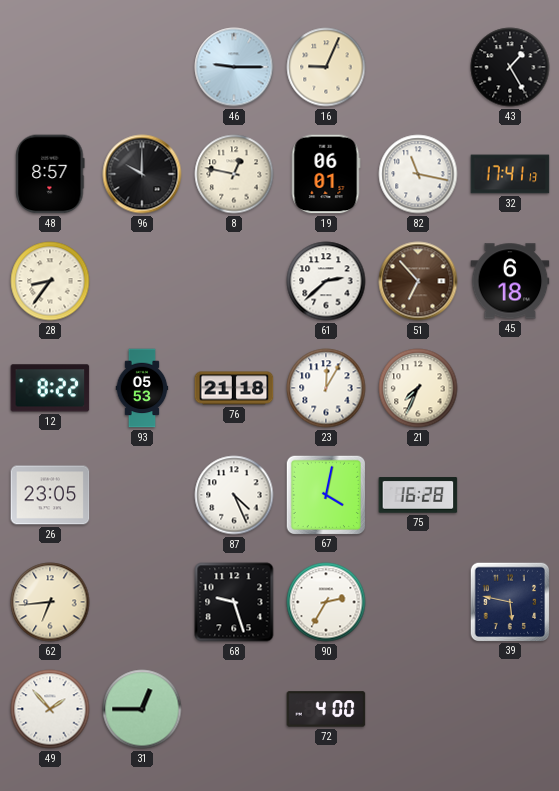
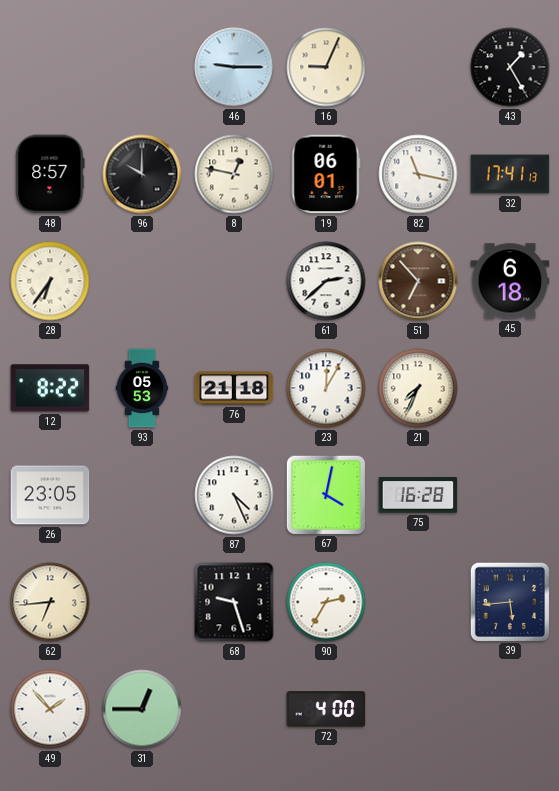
28: 8:36 -> 6:36
39: 5:47 -> 5:44
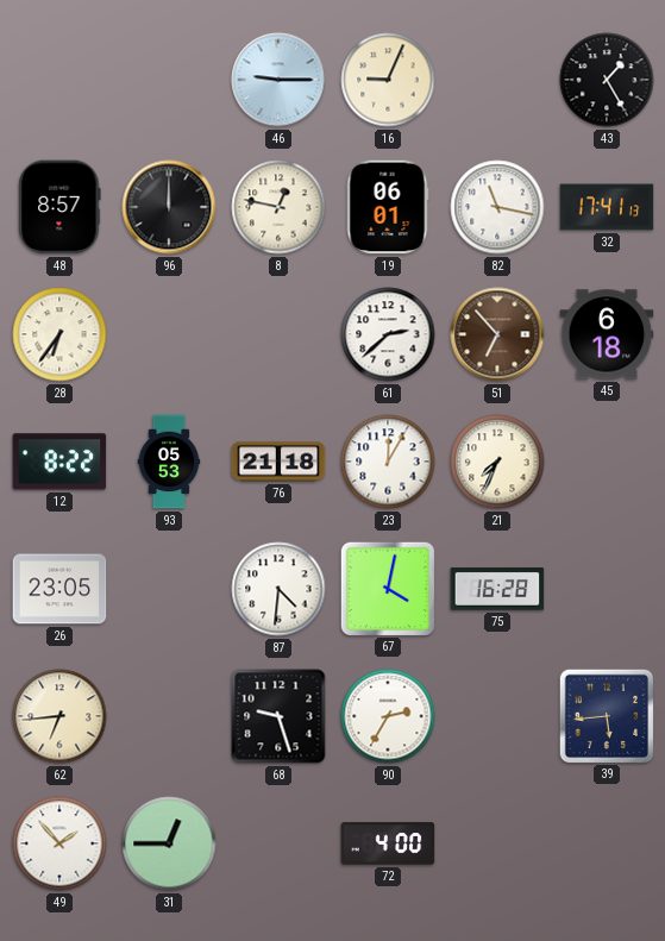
96: 10:00 -> 12:00
87: 4:26 -> 4:31
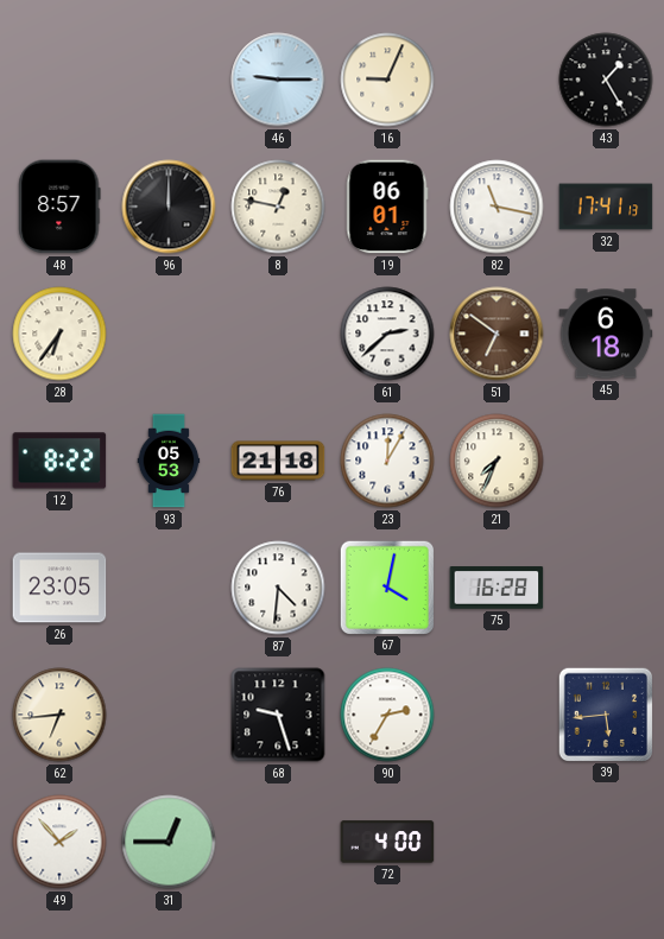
51: 6:53 -> 6:51
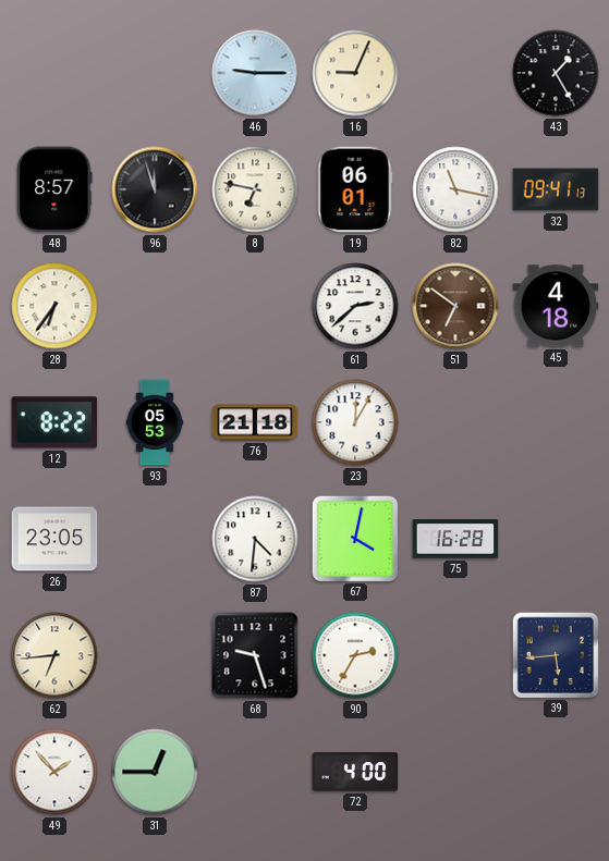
96: 12:00 -> 11:57
8: 12:47 -> 6:47
32: 17:41 -> 09:41
45: 6:18 -> 4:18
21: 7:34 -> none
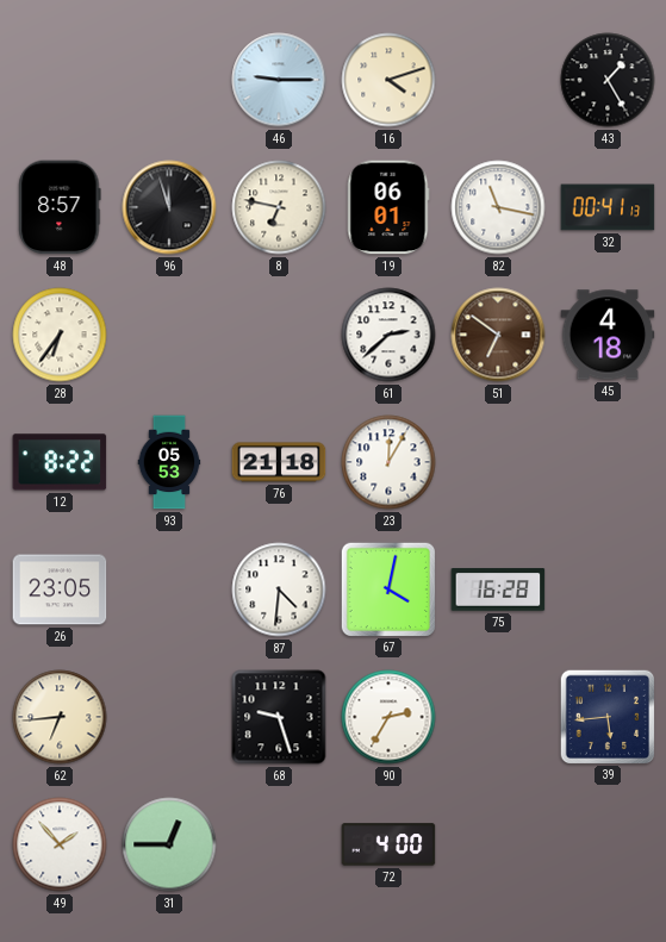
16: 9:04 -> 4:12
32: 09:41 -> 00:41
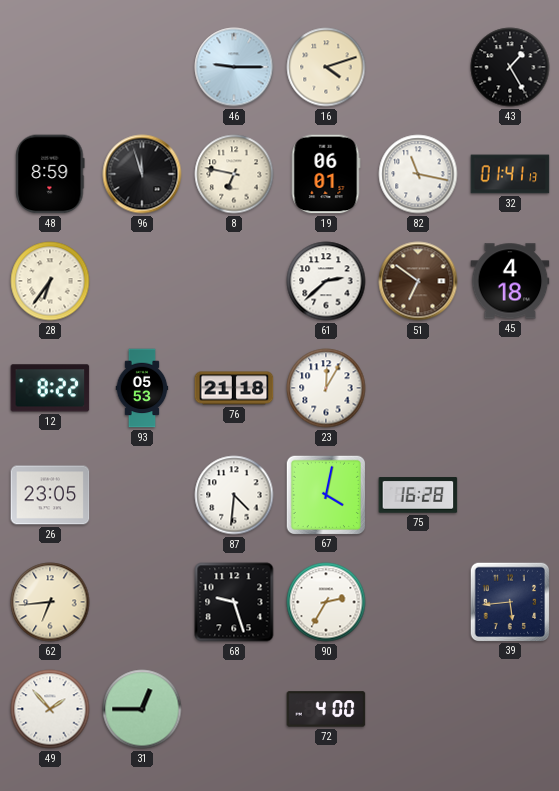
48: 8:57 -> 8:59
32: 00:41 -> 01:41
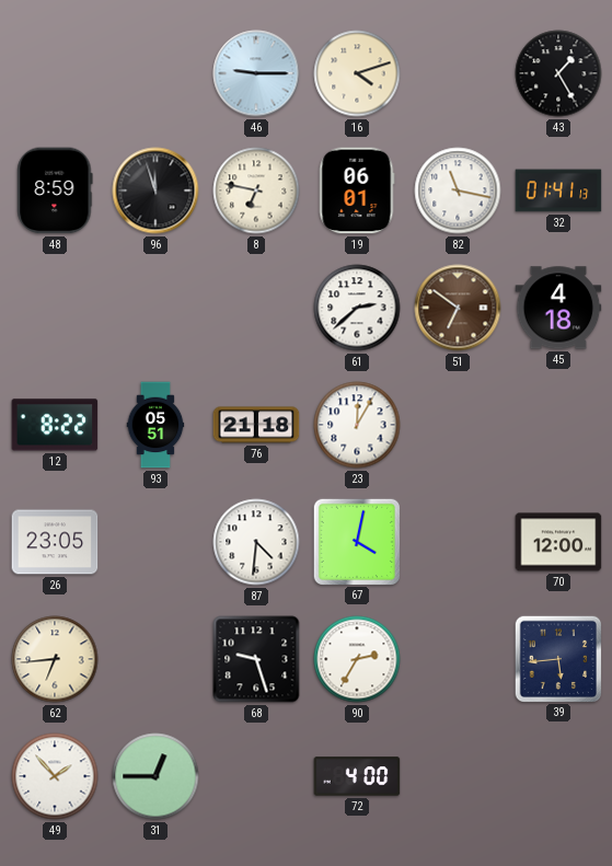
28: 6:36 -> none
93: 05:53 -> 05:51
75: 16:28 -> none
70: none -> 12:00
